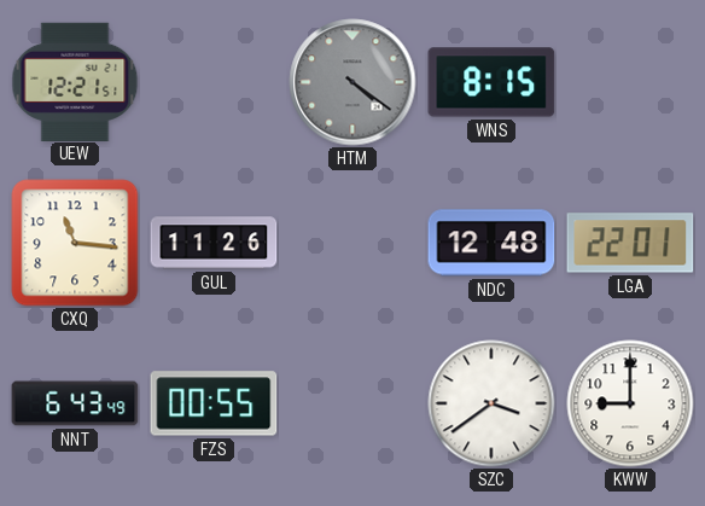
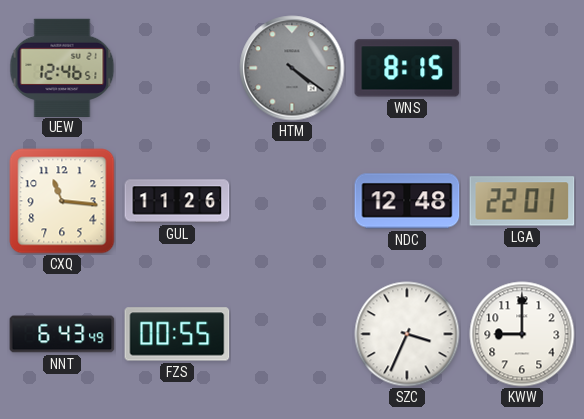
UEW: 12:21 -> 12:46
SZC: 3:39 -> 3:34
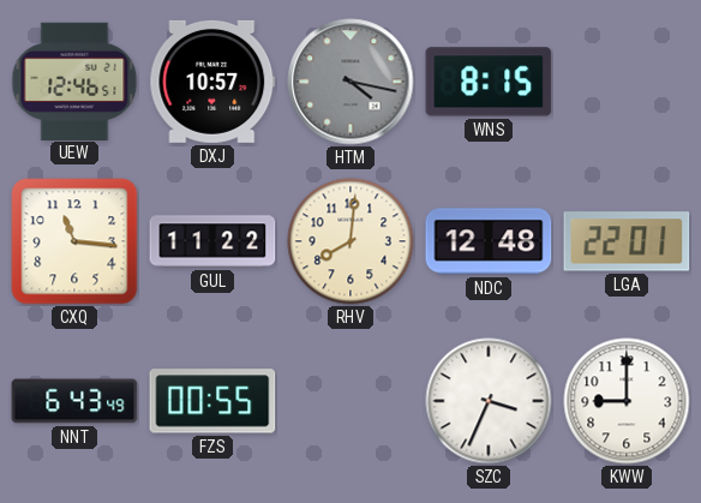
DXJ: none -> 10:57
HTM: 4:21 -> 4:17
GUL: 11:26 -> 11:22
RHV: none -> 8:01
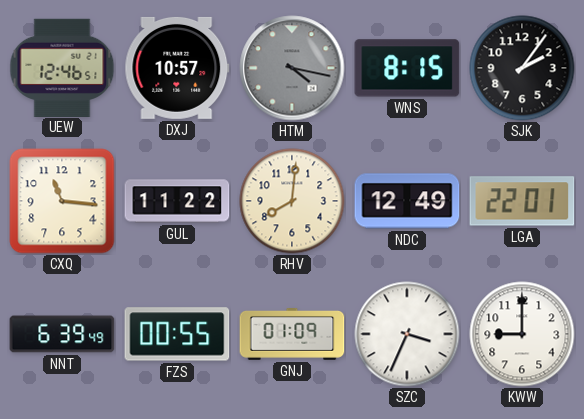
SJK: none -> 2:06
NDC: 12:48 -> 12:49
NNT: 6:43 -> 6:39
GNJ: none -> 01:09
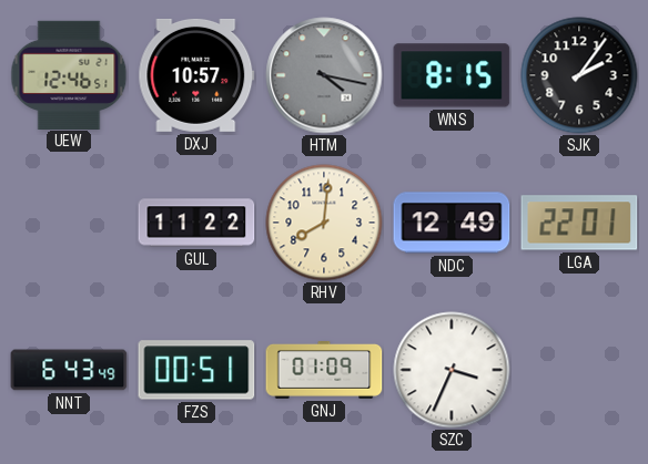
CXQ: 11:16 -> none
NNT: 6:39 -> 6:43
FZS: 00:55 -> 00:51
KWW: 9:00 -> none
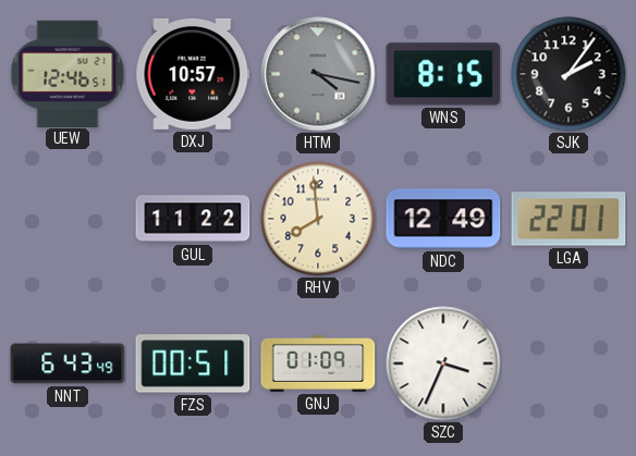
RHV: 8:01 -> 7:59
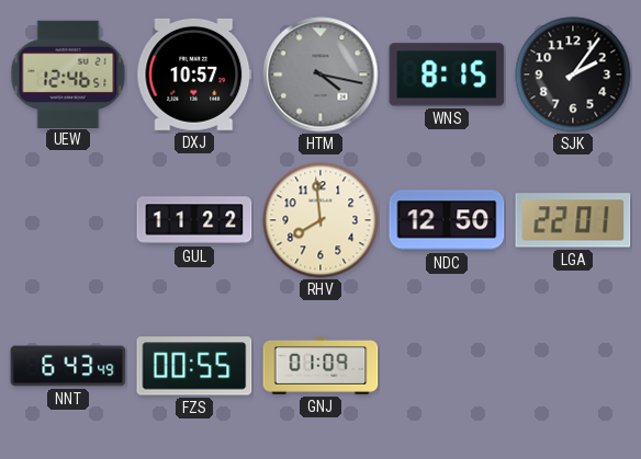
NDC: 12:49 -> 12:50
FZS: 00:51 -> 00:55
SZC: 3:34 -> none
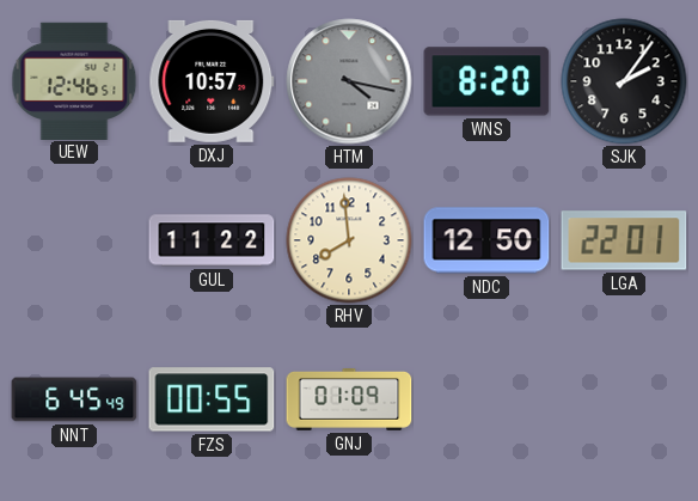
WNS: 8:15 -> 8:20
NNT: 6:43 -> 6:45
